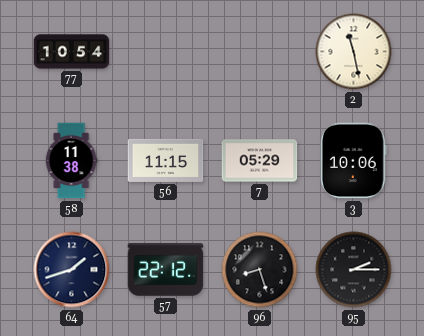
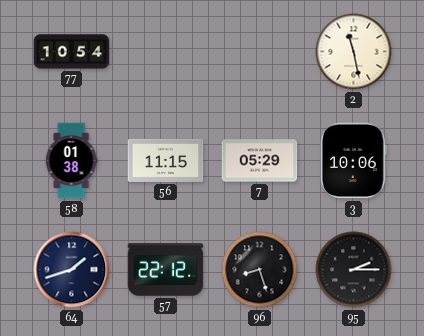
58: 11:38 -> 01:38
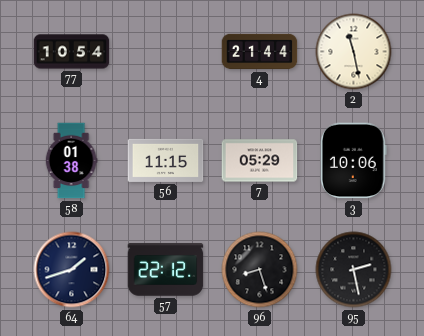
4: none -> 21:44
95: 2:15 -> 2:28
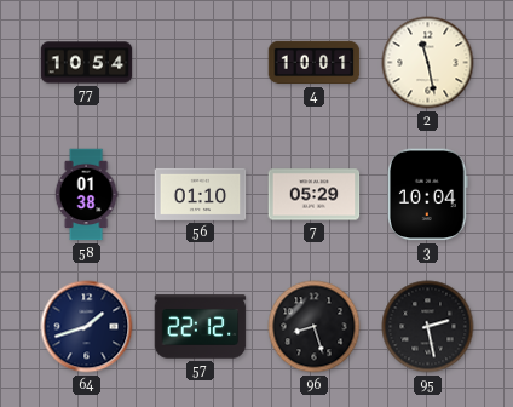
4: 21:44 -> 10:01
56: 11:15 -> 01:10
3: 10:06 -> 10:04
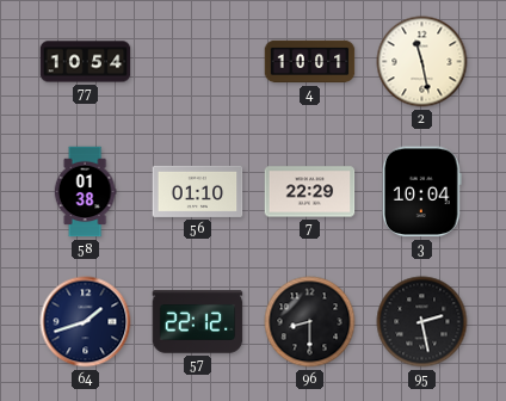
7: 05:29 -> 22:29
96: 8:27 -> 8:30
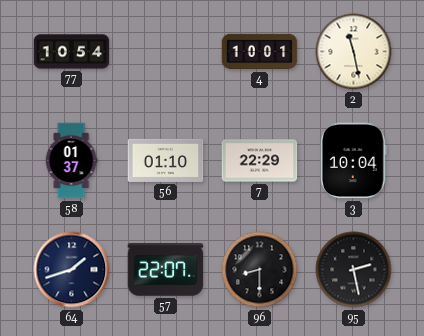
58: 01:38 -> 01:37
57: 22:12 -> 22:07
